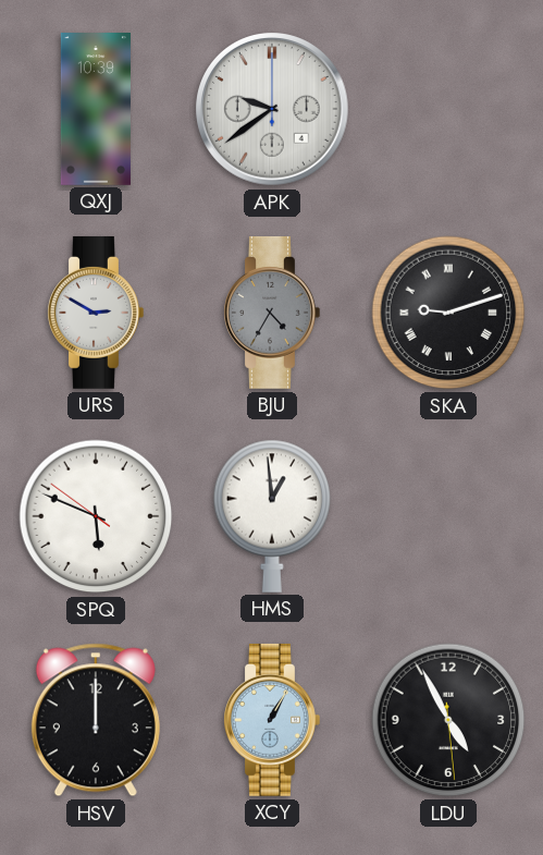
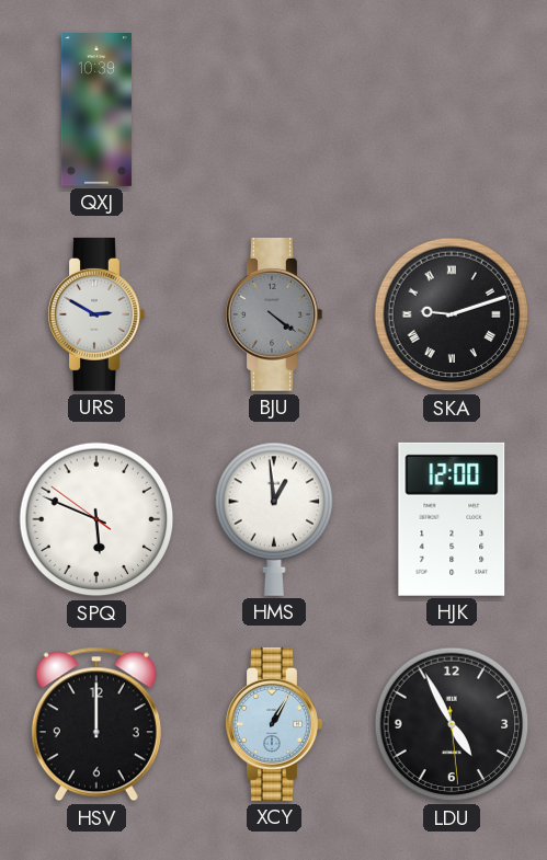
APK: 9:39 -> none
BJU: 4:35 -> 4:21
HJK: none -> 12:00
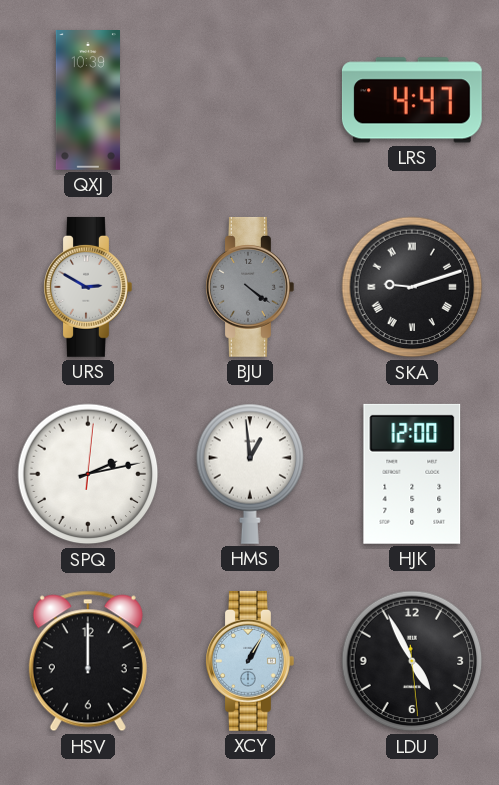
LRS: none -> 4:47
SPQ: 5:48 -> 2:13
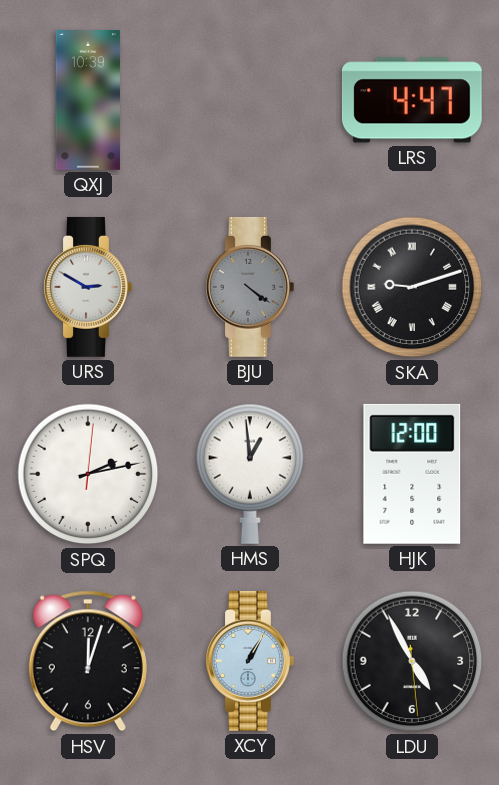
HSV: 12:00 -> 12:03
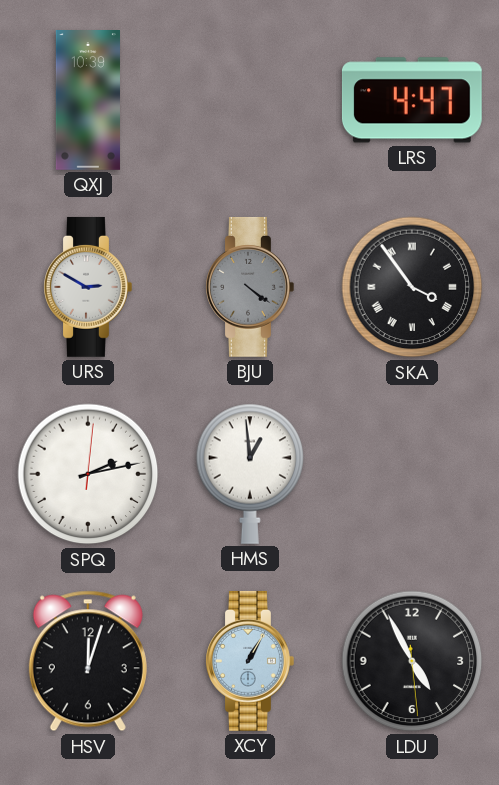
SKA: 9:12 -> 3:54
HJK: 12:00 -> none
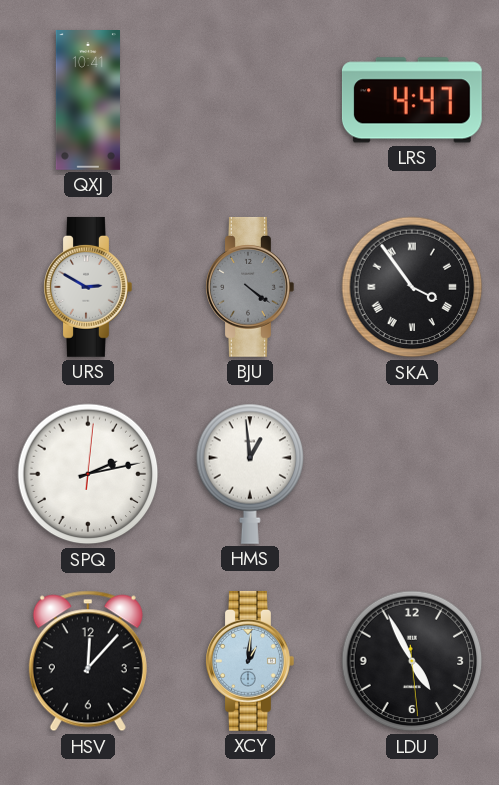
QXJ: 10:39 -> 10:41
HSV: 12:03 -> 12:07
XCY: 1:05 -> 1:01
